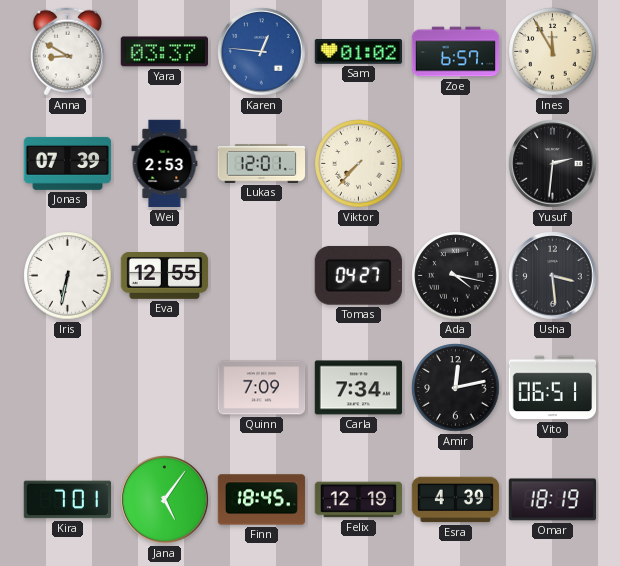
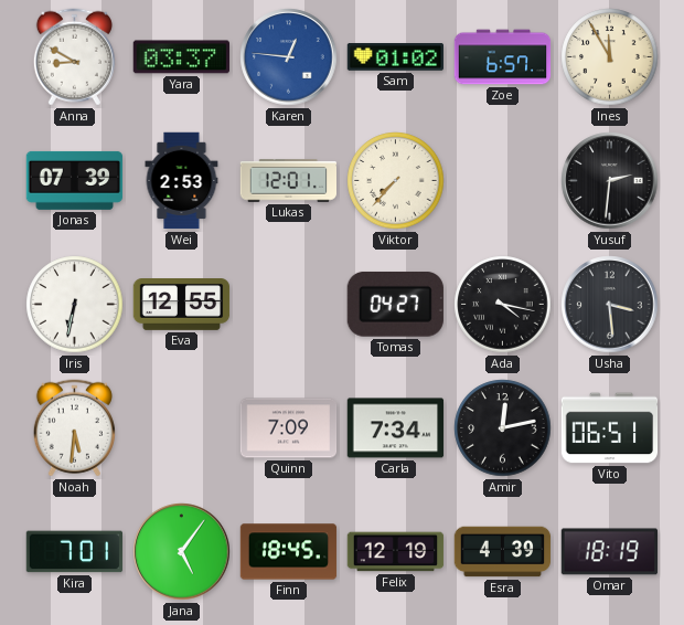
Noah: none -> 5:31
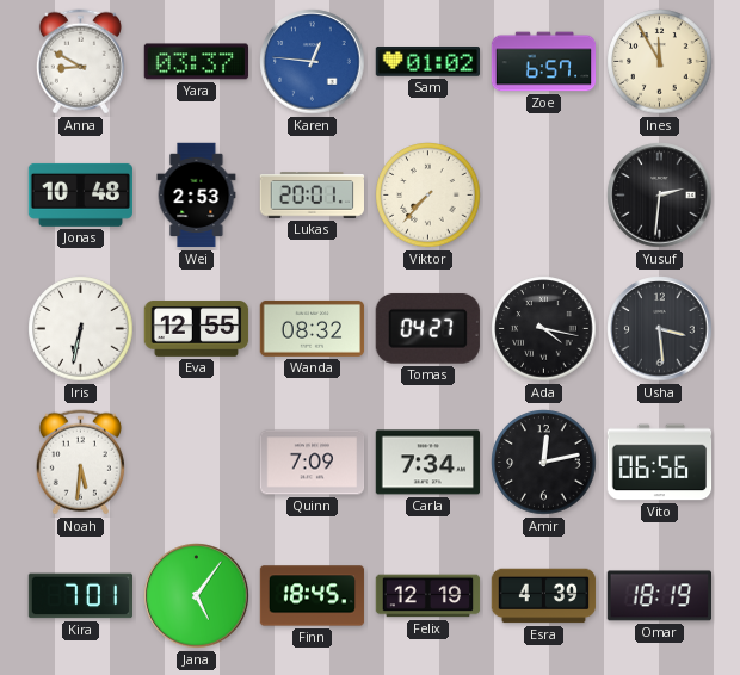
Jonas: 07:39 -> 10:48
Lukas: 12:01 -> 20:01
Wanda: none -> 08:32
Vito: 06:51 -> 06:56
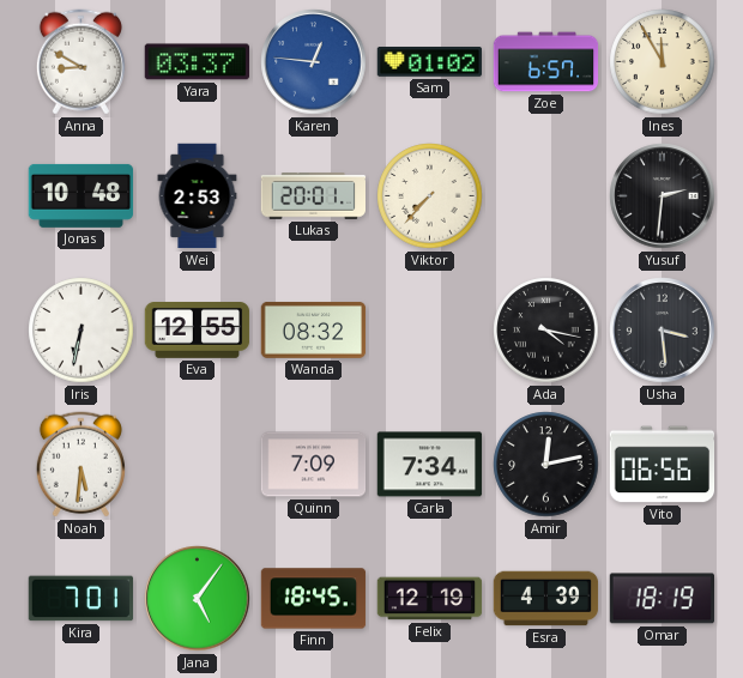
Tomas: 04:27 -> none
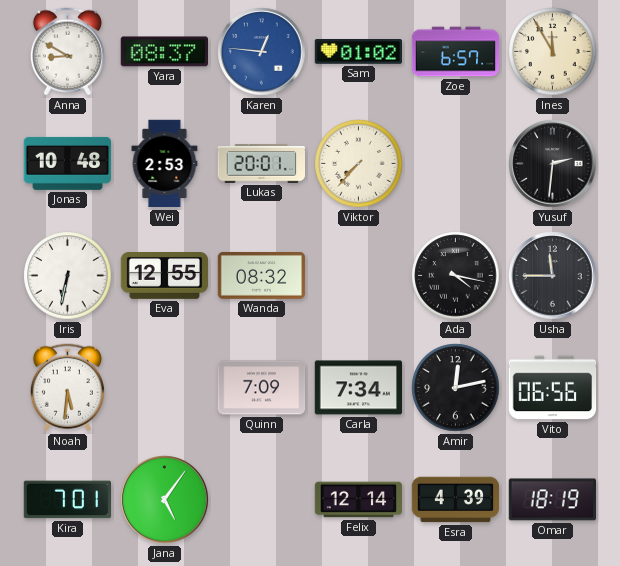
Yara: 03:37 -> 08:37
Usha: 3:29 -> 11:45
Finn: 18:45 -> none
Felix: 12:19 -> 12:14
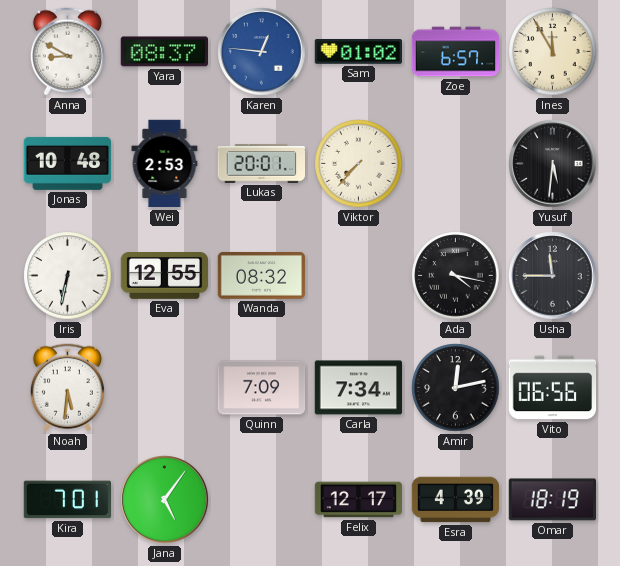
Yusuf: 2:31 -> 5:31
Felix: 12:14 -> 12:17
